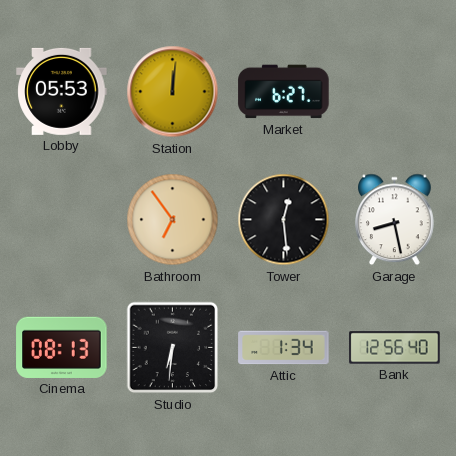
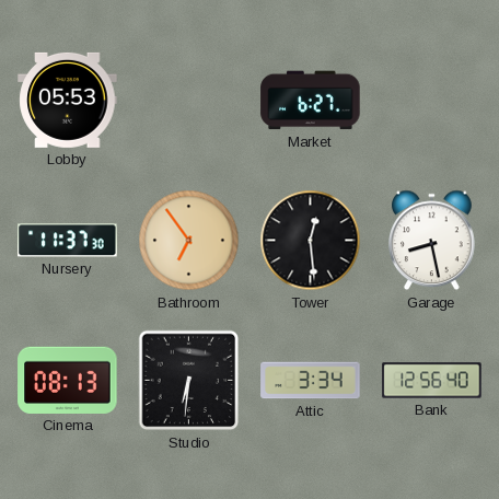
Station: 12:01 -> none
Nursery: none -> 11:37
Attic: 1:34 -> 3:34
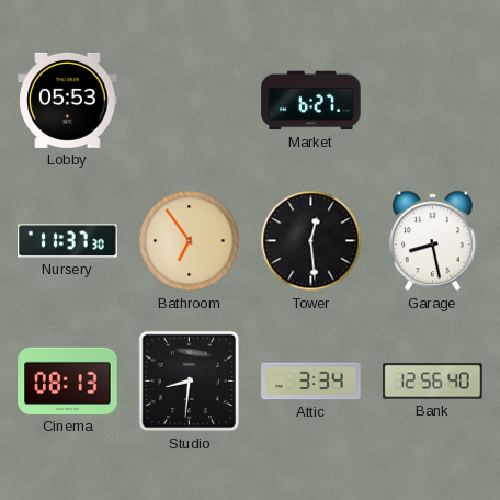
Studio: 6:31 -> 8:31
